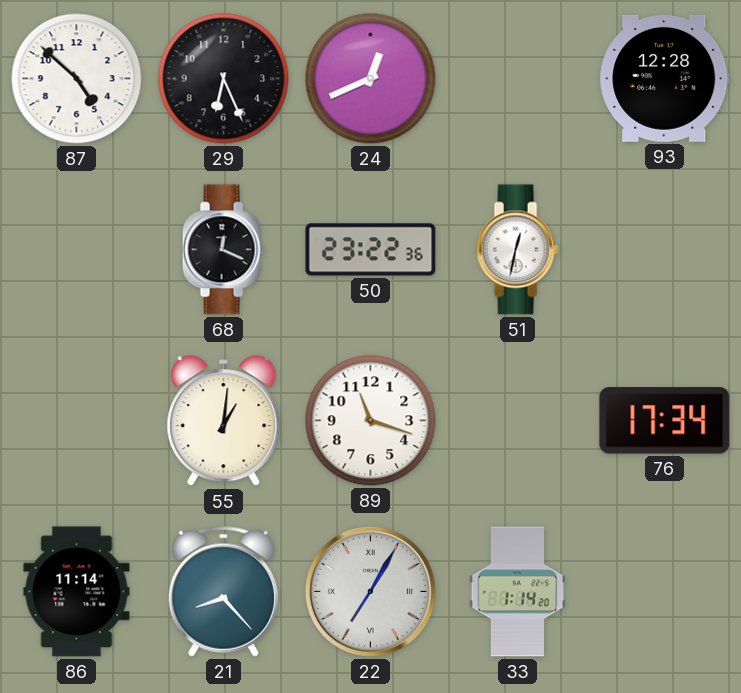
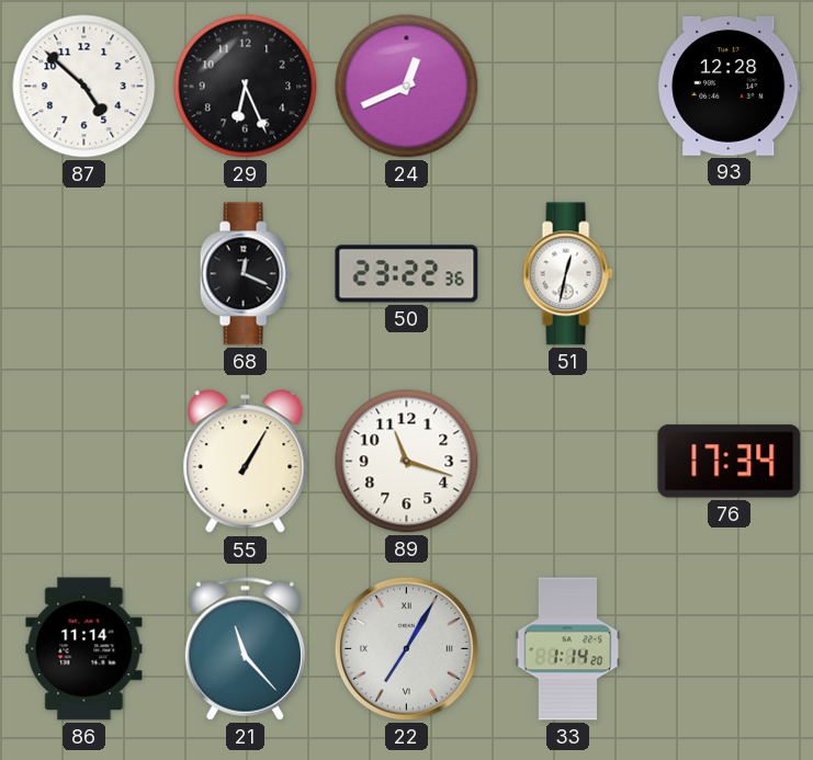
55: 1:01 -> 1:05
21: 8:23 -> 11:23
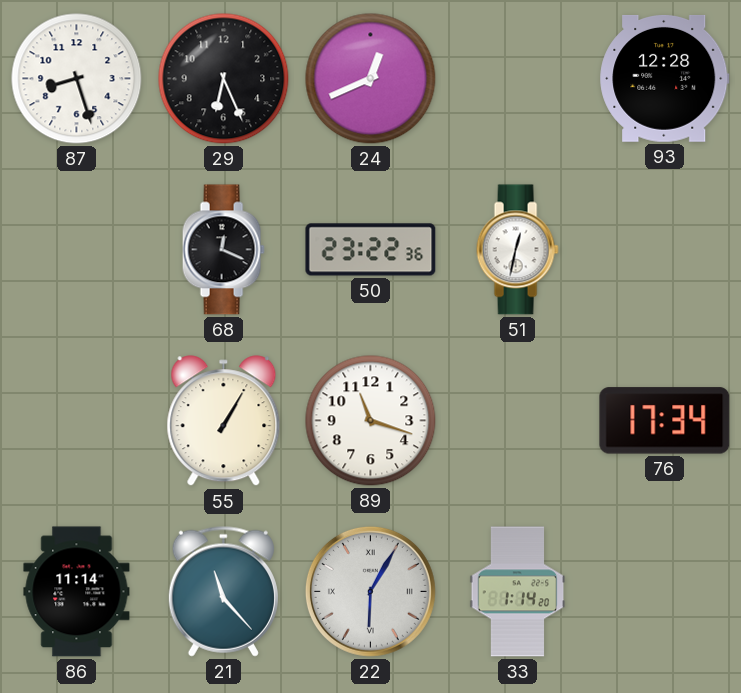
87: 4:52 -> 8:27
22: 7:05 -> 6:05
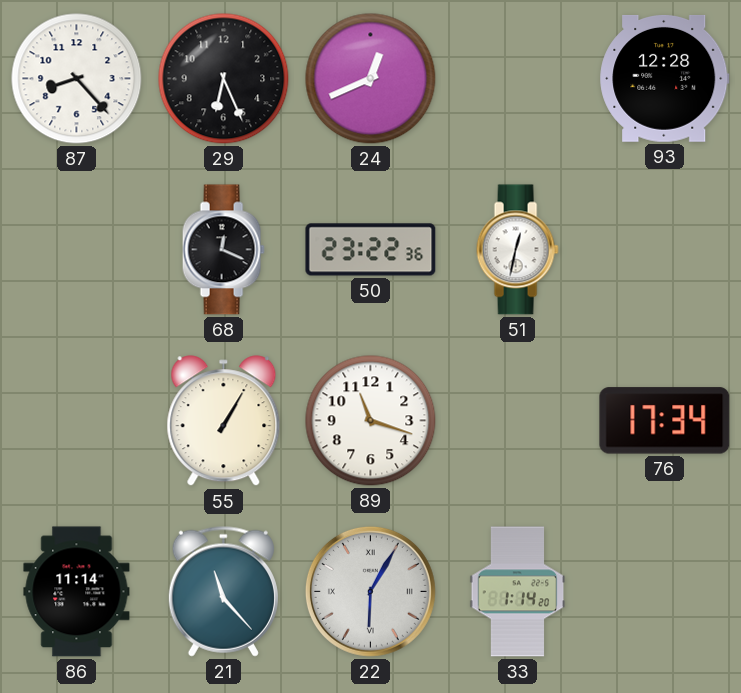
87: 8:27 -> 8:23
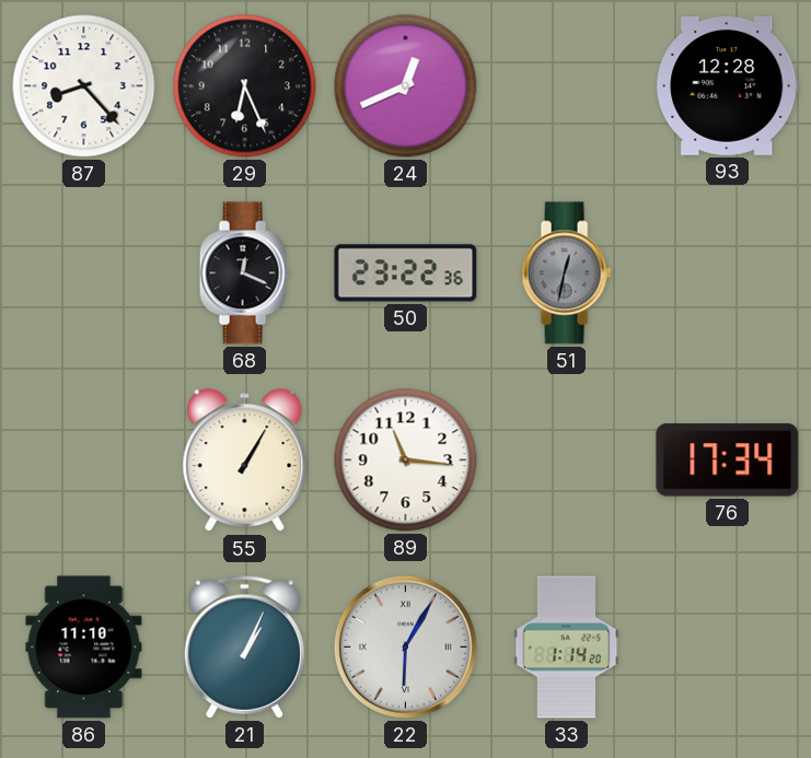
51 dial: white -> grey
89: 11:18 -> 11:16
86: 11:14 -> 11:10
21: 11:23 -> 1:04
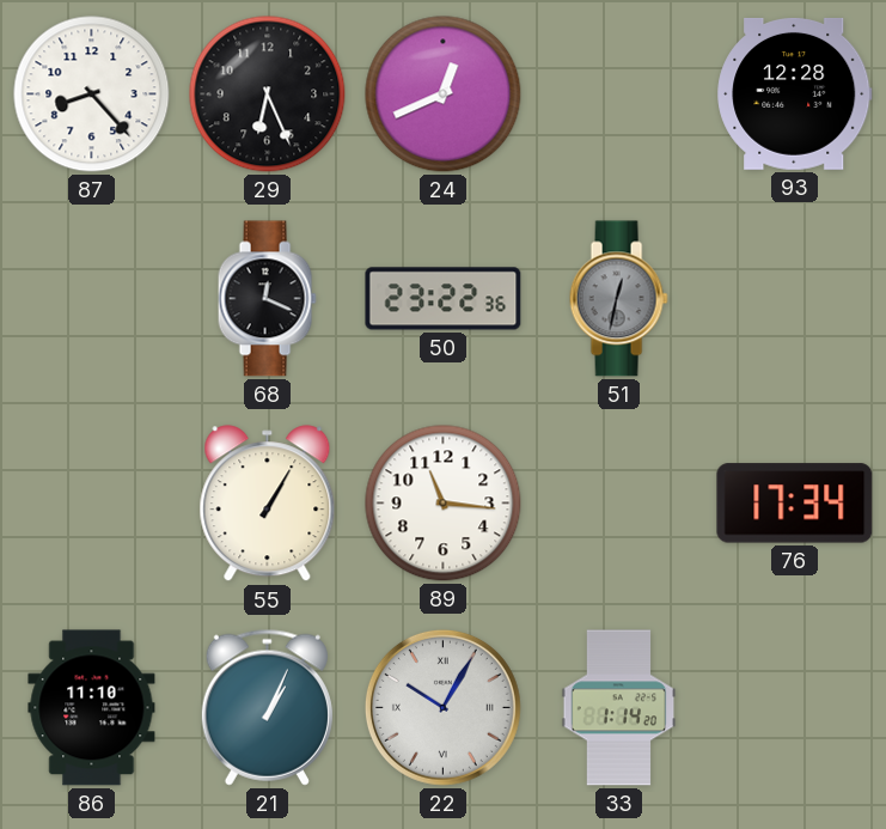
22: 6:05 -> 10:05
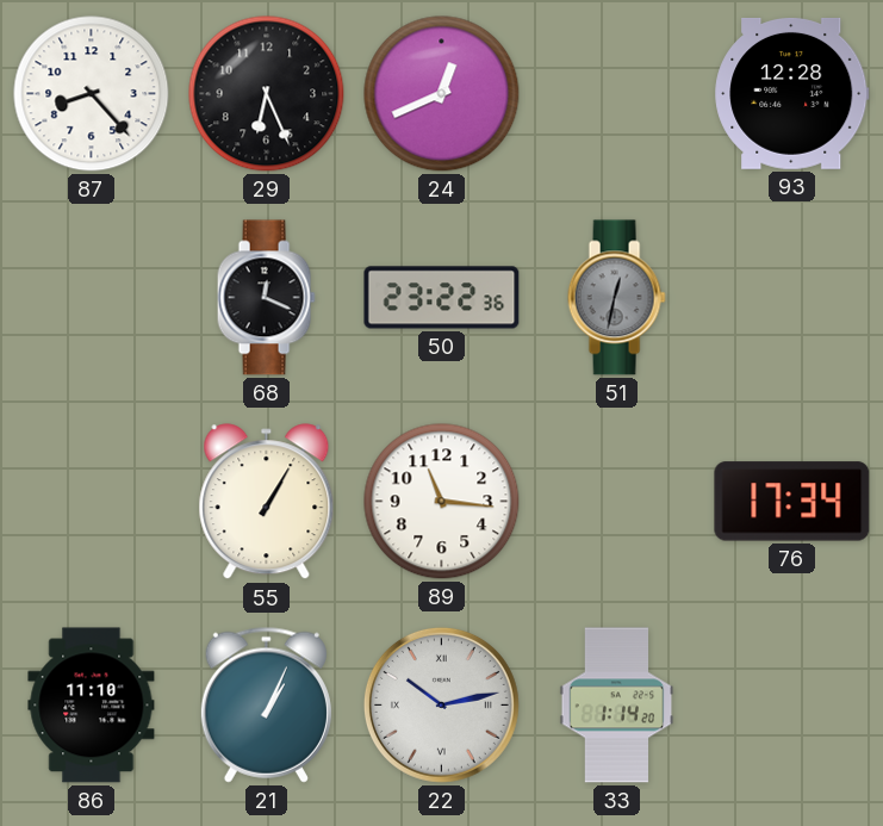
22: 10:05 -> 10:13
